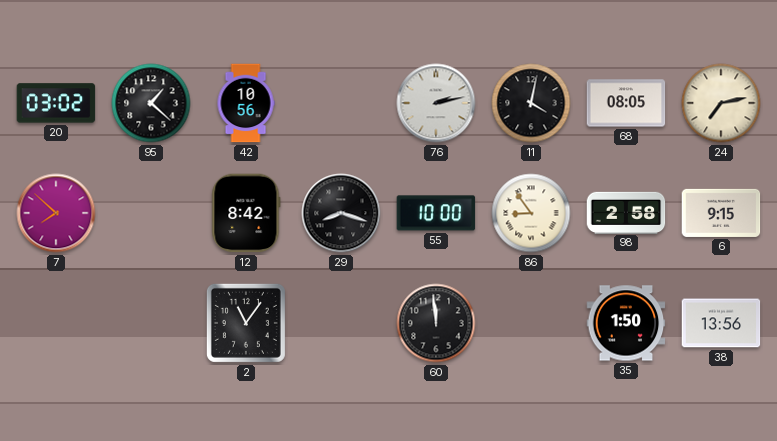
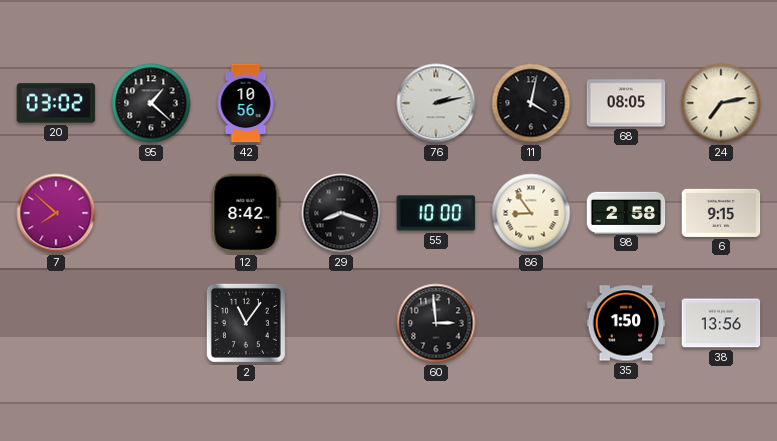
60: 11:59 -> 2:59
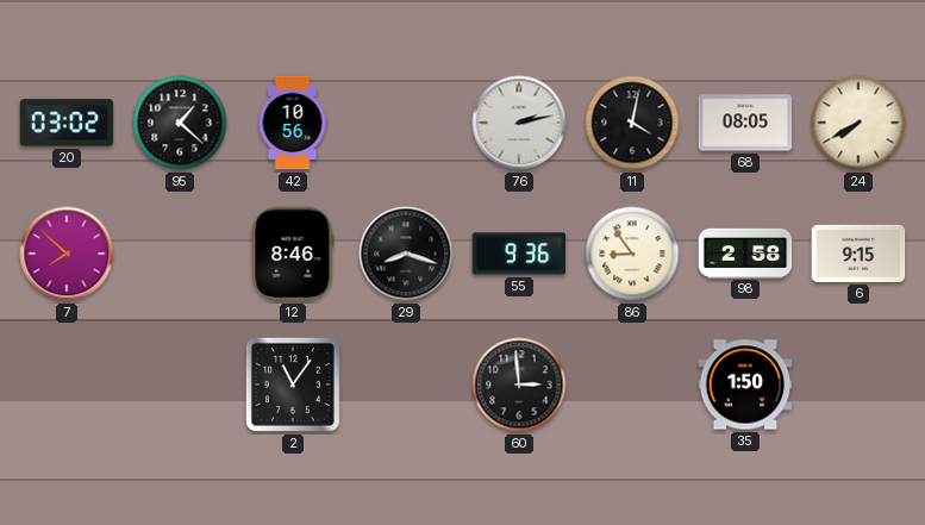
24: 7:13 -> 7:40
12: 8:42 -> 8:46
55: 10:00 -> 9:36
38: 13:56 -> none
